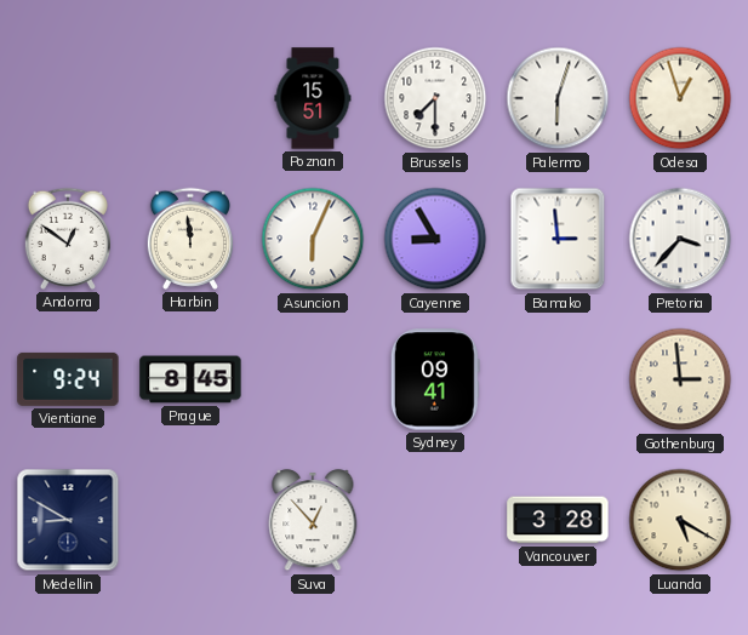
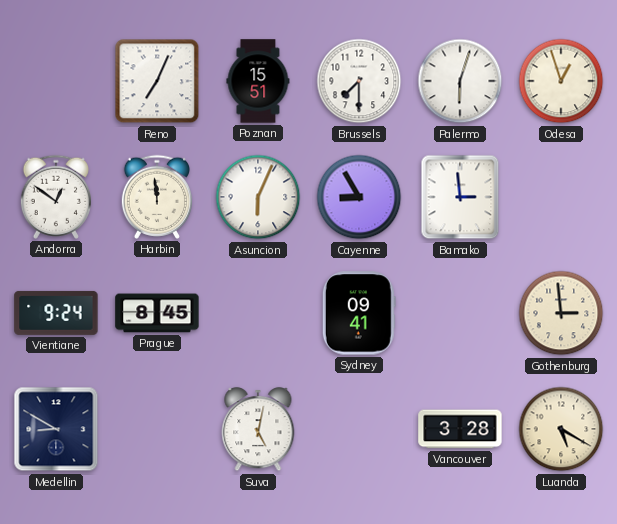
Reno: none -> 7:04
Pretoria: 3:37 -> none
Suva: 12:53 -> 5:02
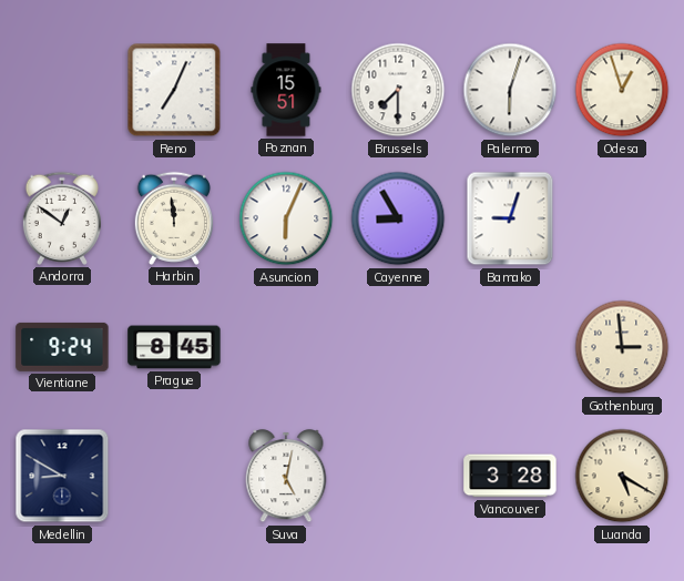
Bamako: 2:59 -> 9:03
Sydney: 09:41 -> none
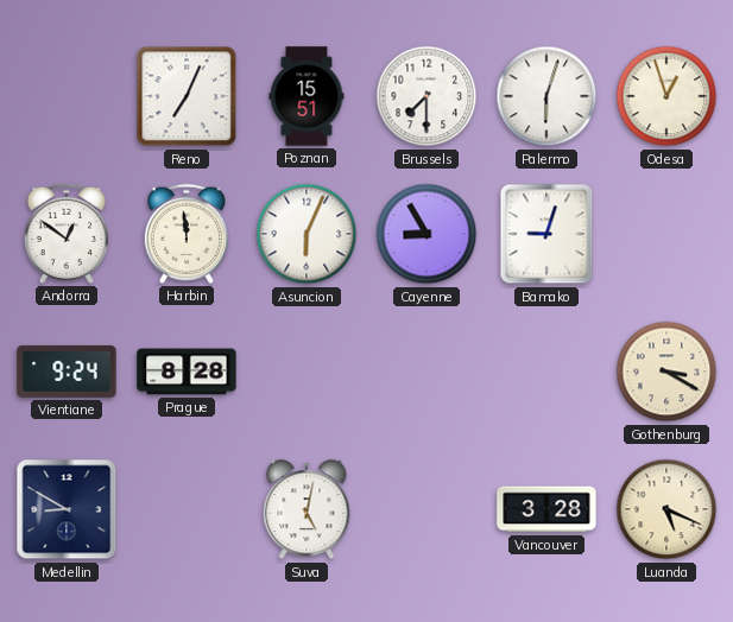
Prague: 8:45 -> 8:28
Gothenburg: 2:59 -> 3:20
Luanda: 5:20 -> 5:19
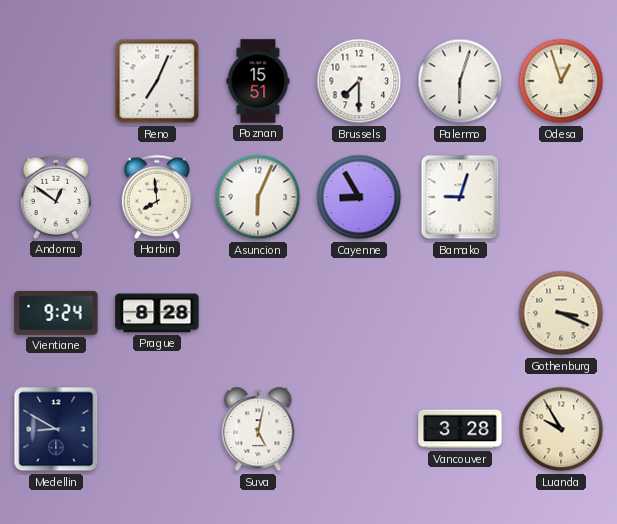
Harbin: 11:59 -> 7:59
Gothenburg: 3:20 -> 3:19
Luanda: 5:19 -> 9:55
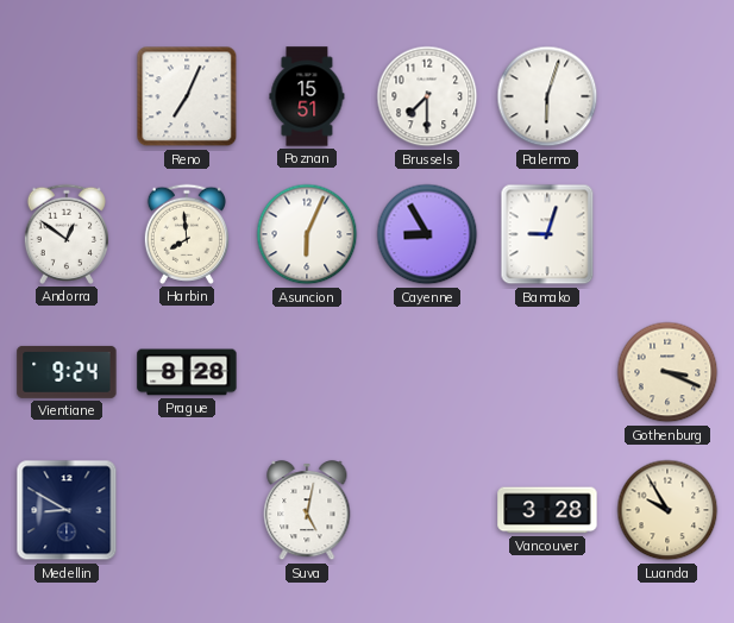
Odesa: 12:57 -> none
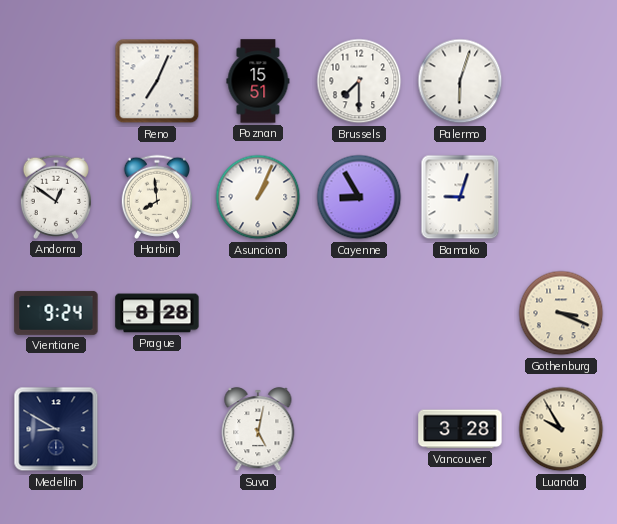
Asuncion: 6:04 -> 1:04
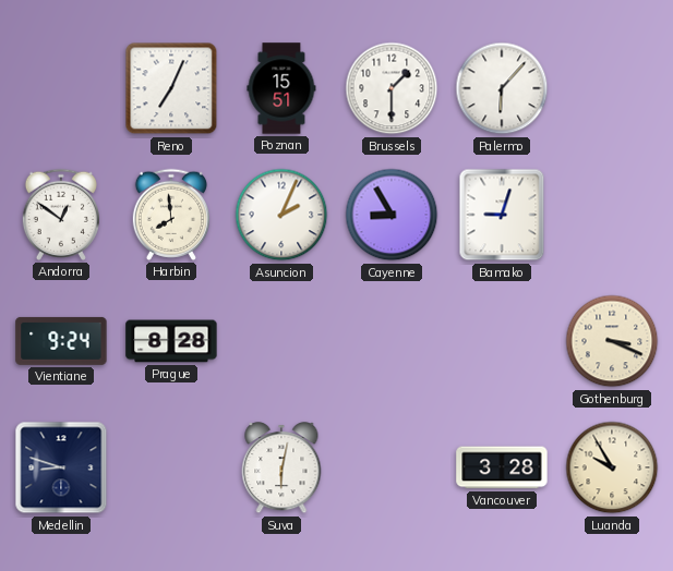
Brussels: 7:30 -> 1:30
Palermo: 6:03 -> 6:07
Asuncion: 1:04 -> 2:04
Medellin: 8:50 -> 8:48
Suva: 5:02 -> 6:02
